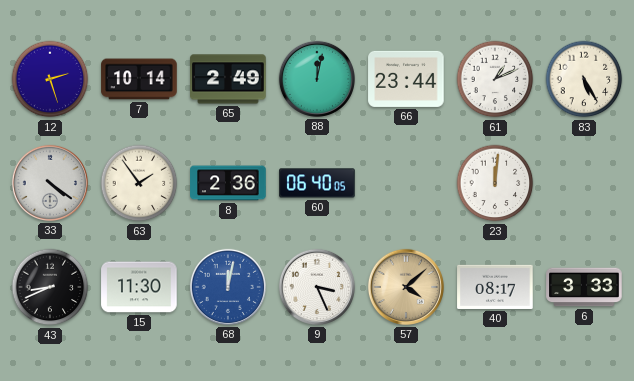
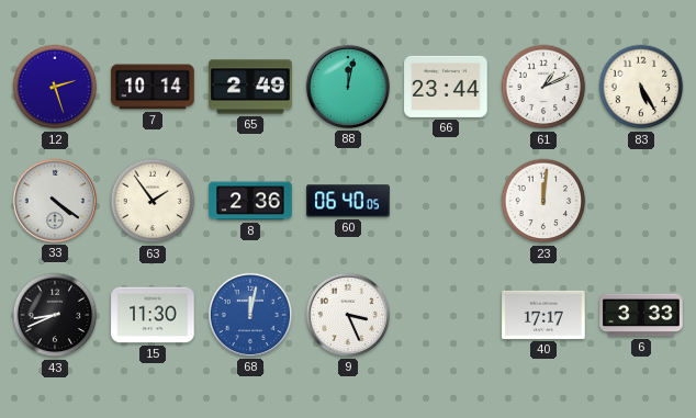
57: 4:08 -> none
40: 08:17 -> 17:17
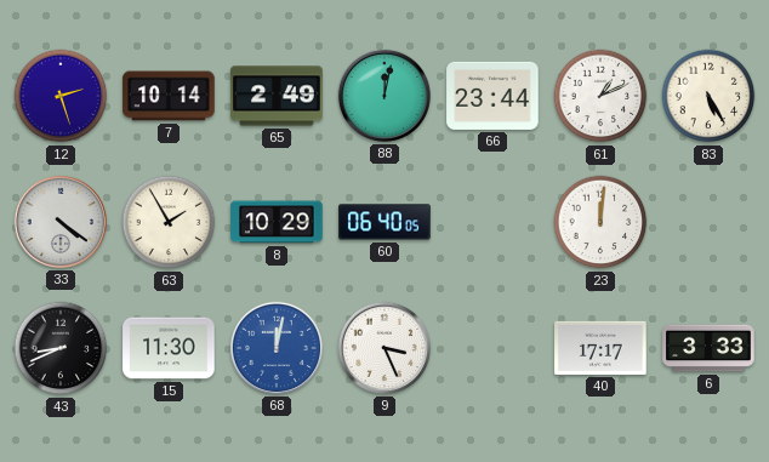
63: 1:54 -> 1:55
8: 2:36 -> 10:29
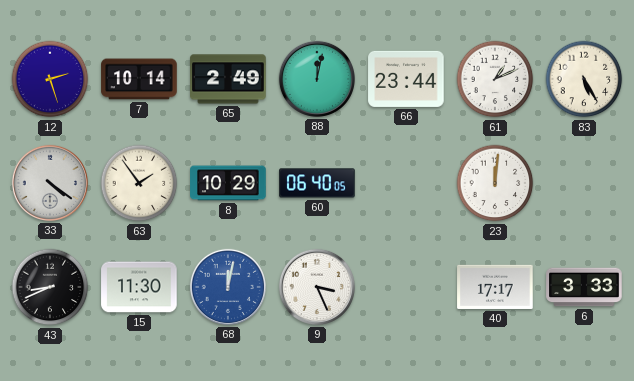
63: 1:55 -> 1:54
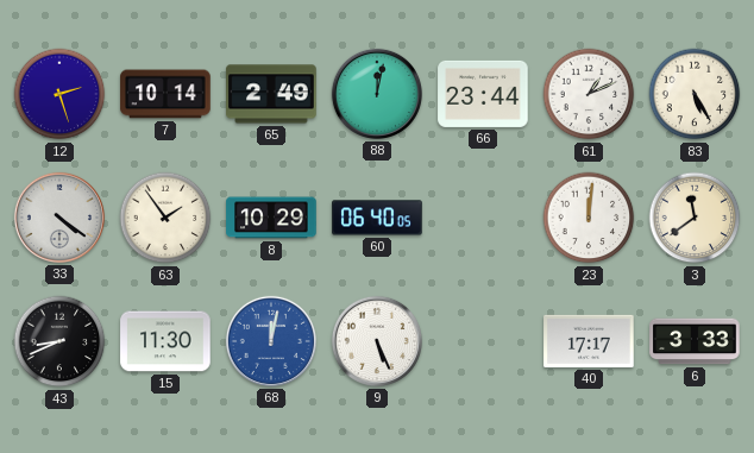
3: none -> 11:39
9: 3:26 -> 5:26
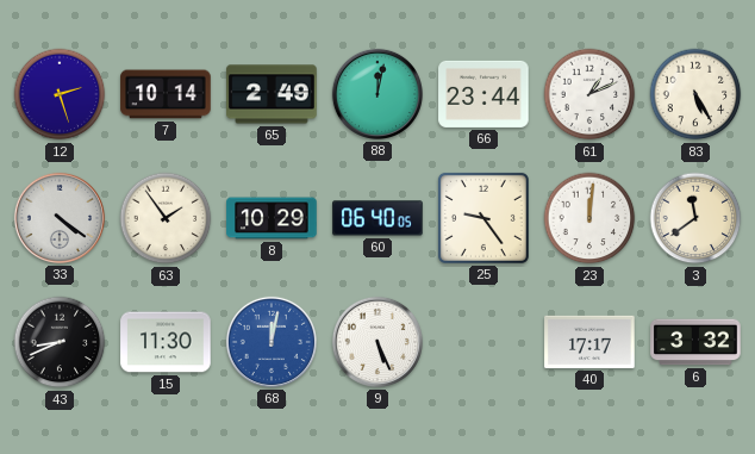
25: none -> 9:24
6: 3:33 -> 3:32
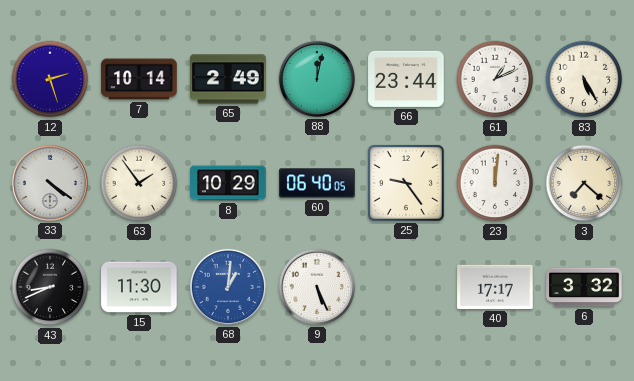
3: 11:39 -> 7:22
68: 12:02 -> 1:01
